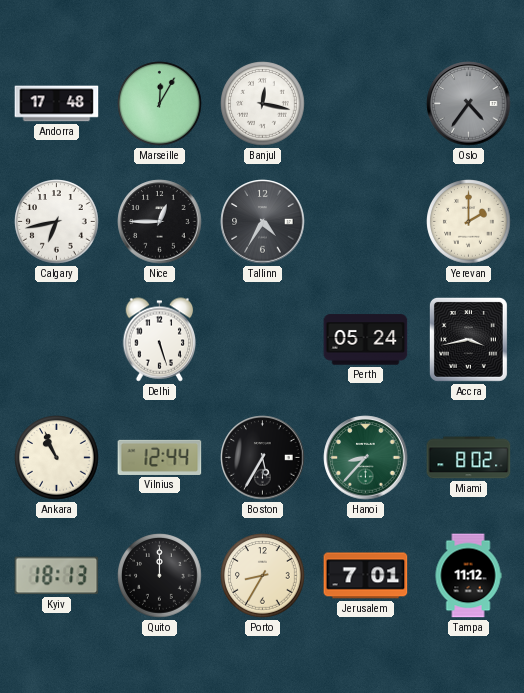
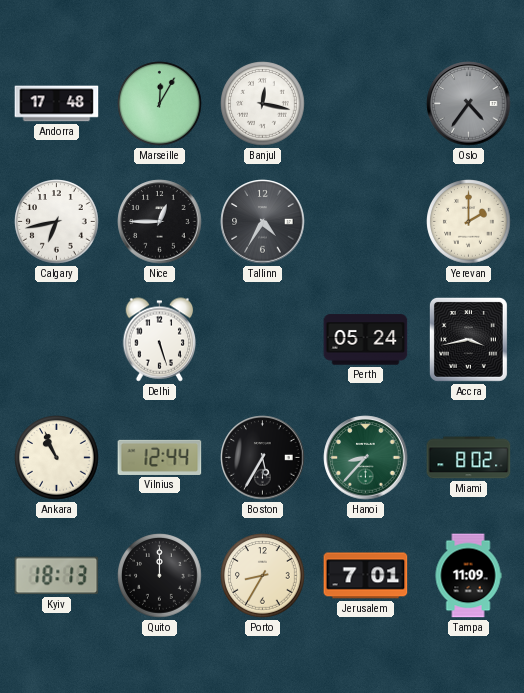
Tampa: 11:12 -> 11:09
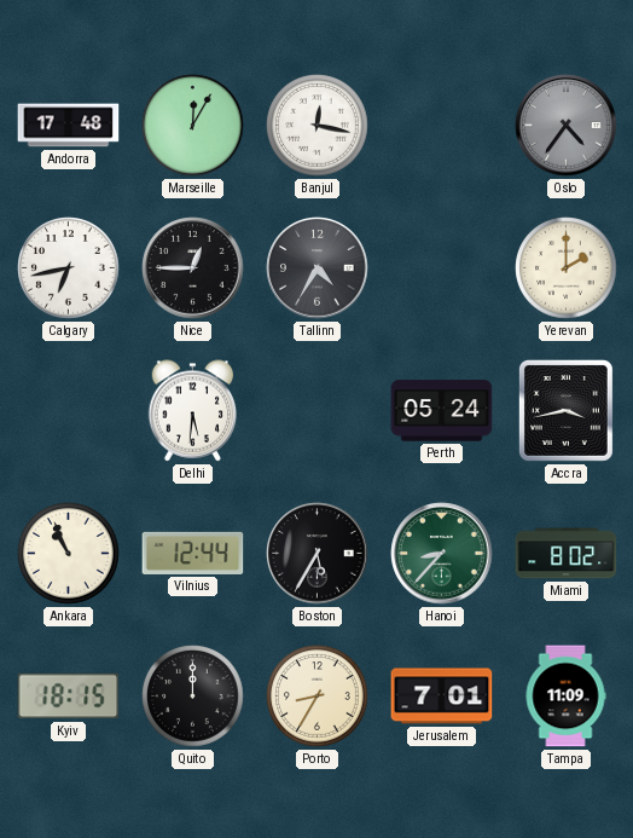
Delhi: 5:27 -> 5:31
Kyiv: 18:13 -> 18:15
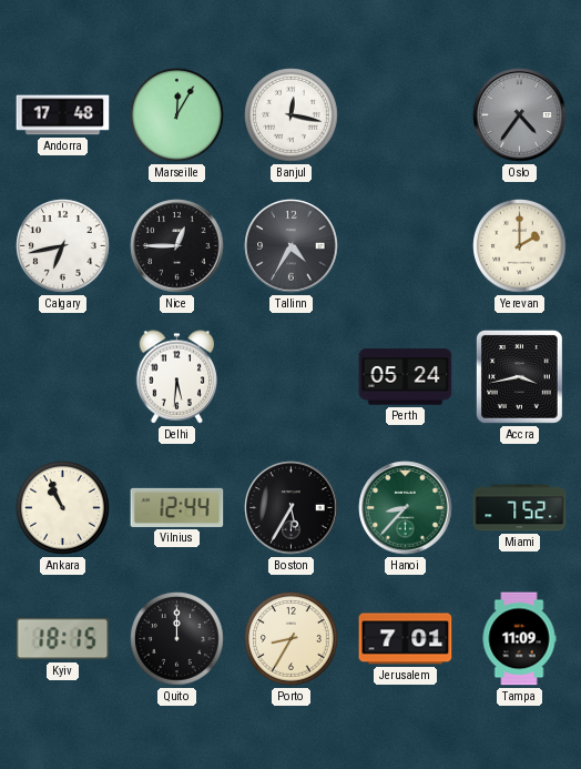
Miami: 8:02 -> 7:52
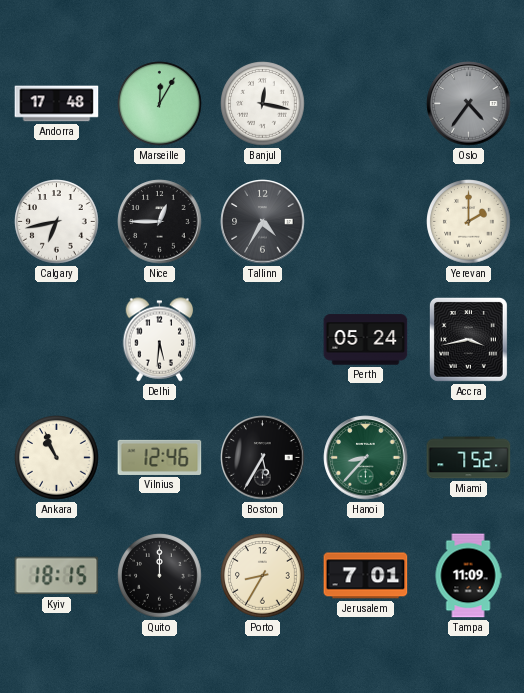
Vilnius: 12:44 -> 12:46
